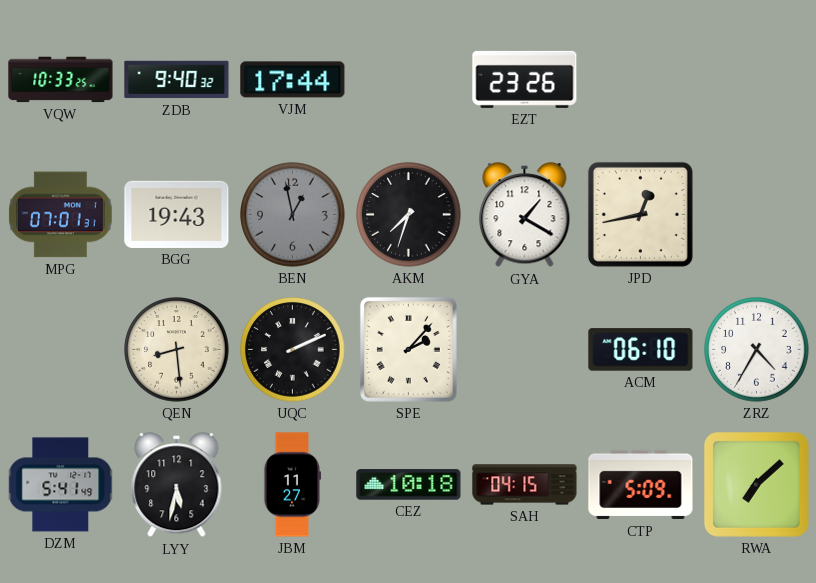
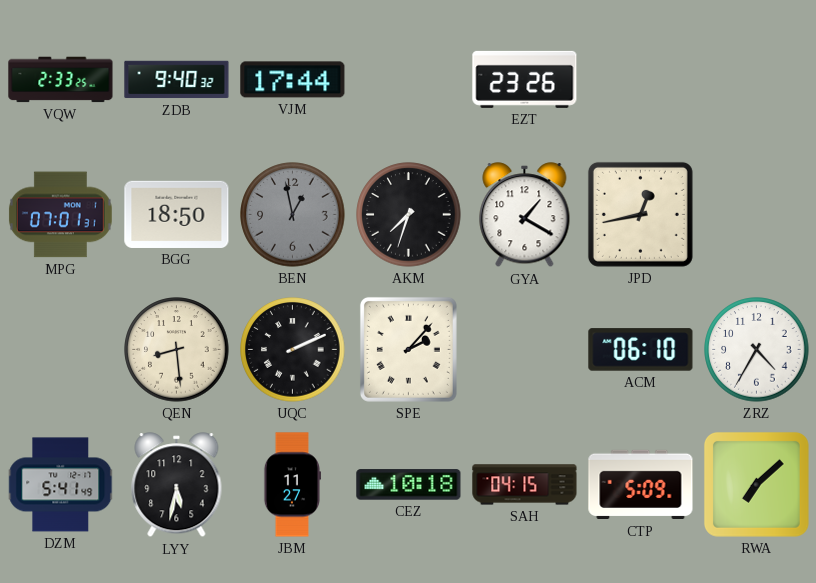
VQW: 10:33 -> 2:33
BGG: 19:43 -> 18:50
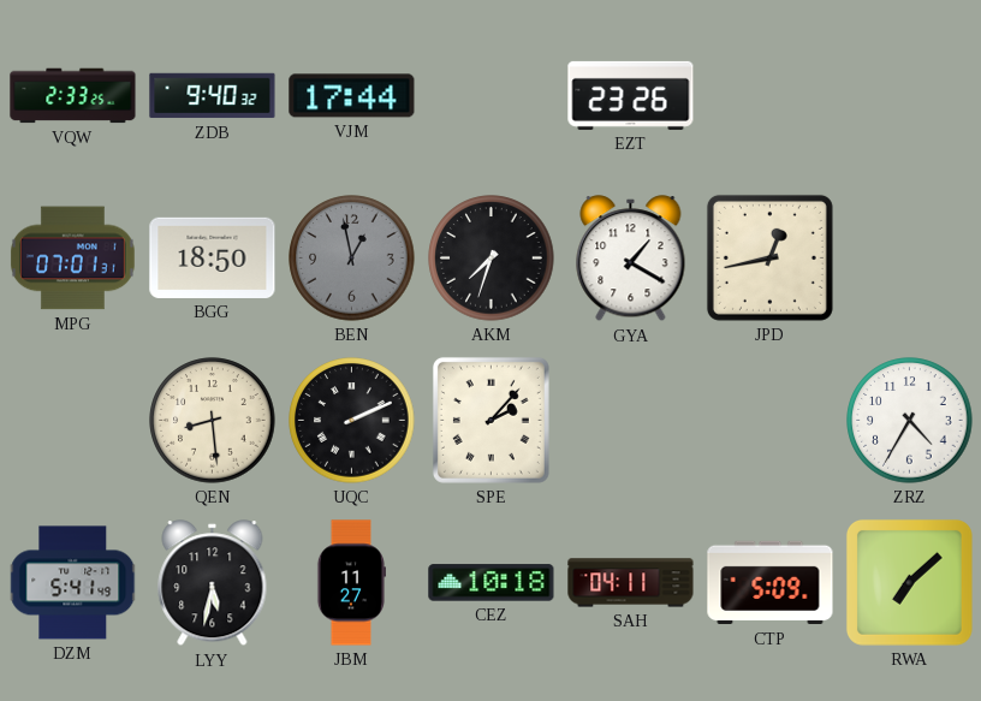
ACM: 06:10 -> none
SAH: 04:15 -> 04:11
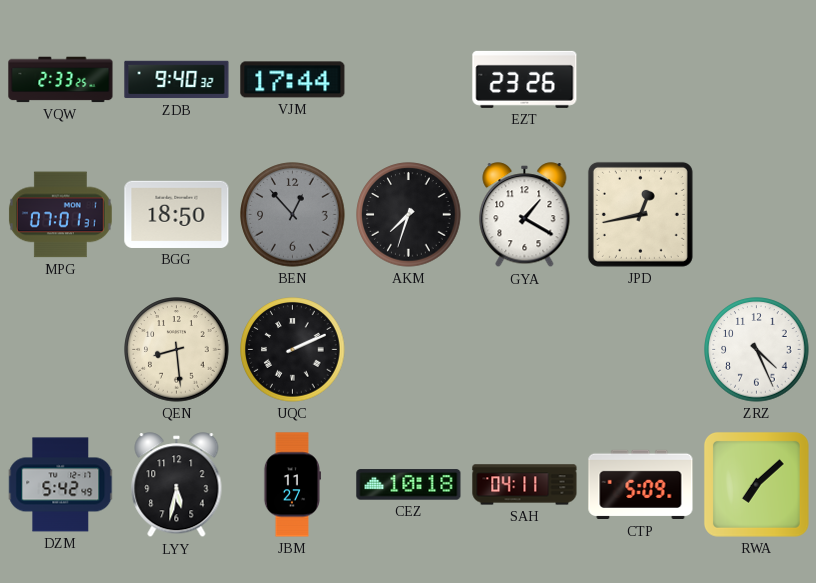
BEN: 12:58 -> 12:53
SPE: 2:07 -> none
ZRZ: 4:35 -> 4:26
DZM: 5:41 -> 5:42
